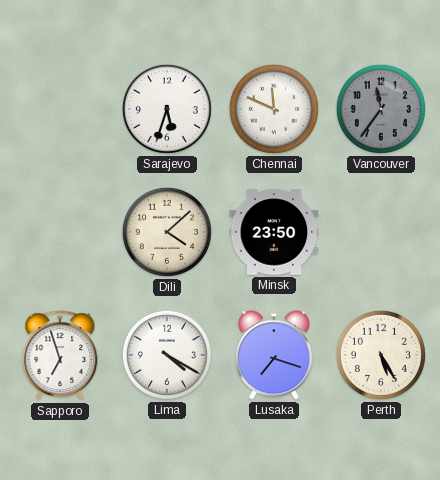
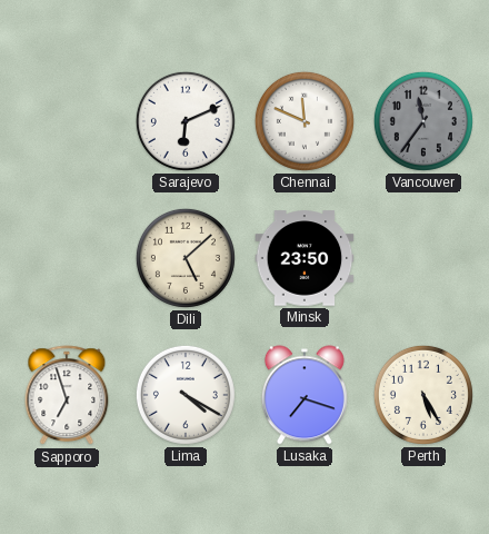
Sarajevo: 5:33 -> 6:11
Dili: 4:08 -> 5:08
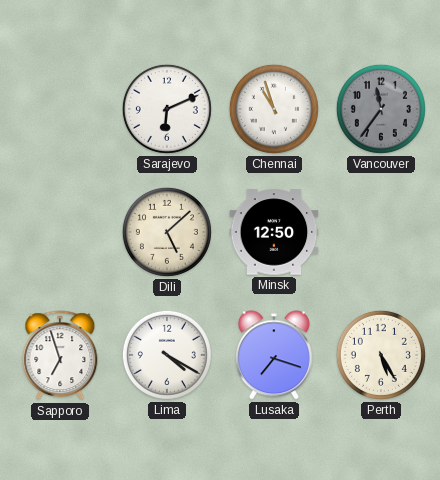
Chennai: 11:49 -> 10:57
Minsk: 23:50 -> 12:50
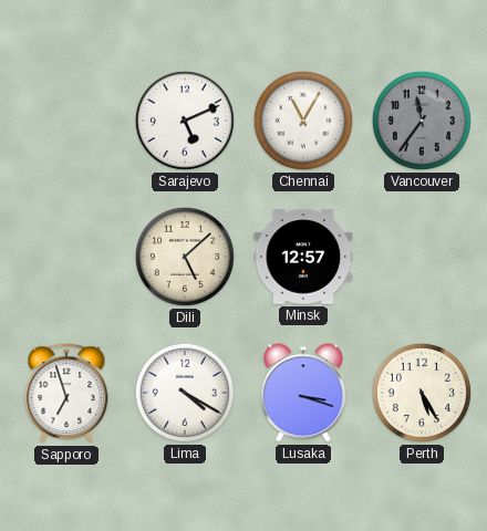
Sarajevo: 6:11 -> 5:11
Chennai: 10:57 -> 11:05
Minsk: 12:50 -> 12:57
Lusaka: 7:18 -> 3:18
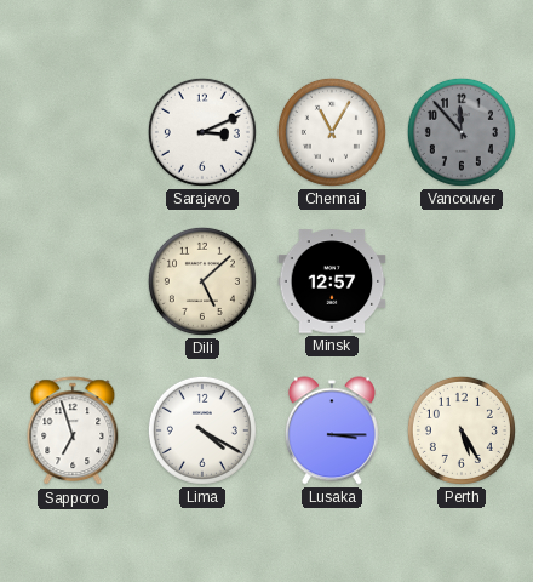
Sarajevo: 5:11 -> 3:11
Vancouver: 11:36 -> 11:53
Lusaka: 3:18 -> 3:15
